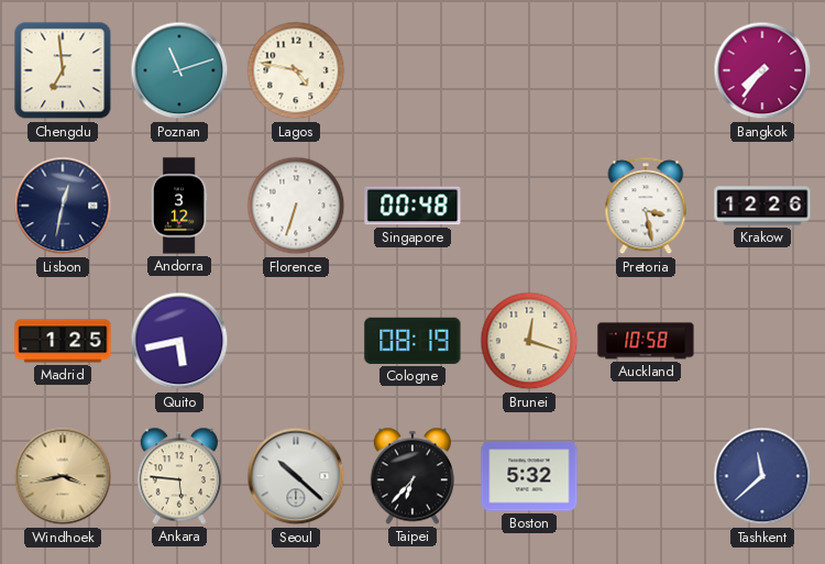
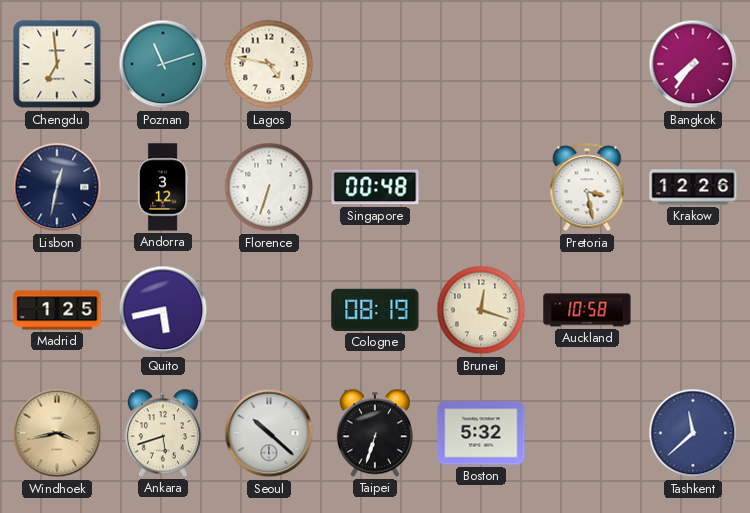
Ankara: 5:46 -> 5:42
Taipei: 6:37 -> 6:33
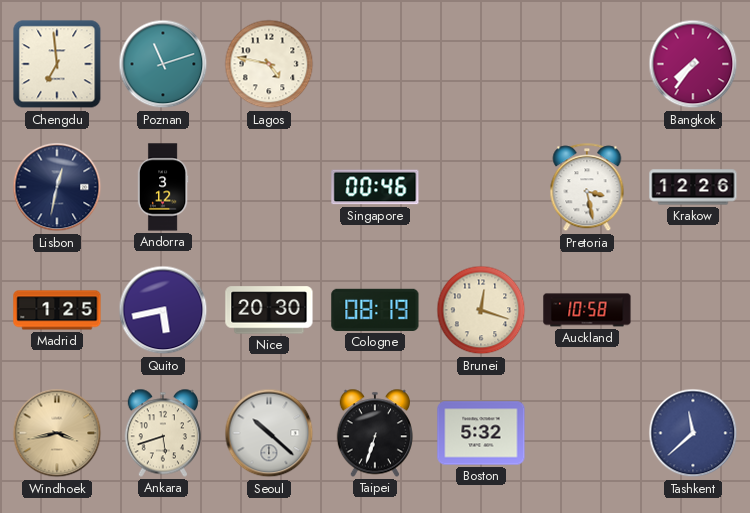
Florence: 6:33 -> none
Singapore: 00:48 -> 00:46
Nice: none -> 20:30
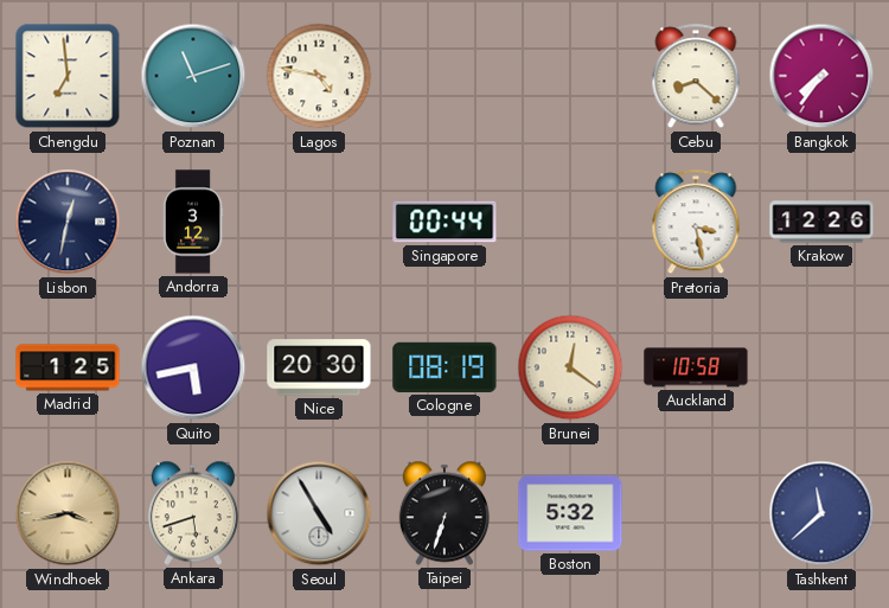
Cebu: none -> 8:22
Singapore: 00:46 -> 00:44
Brunei: 12:18 -> 12:21
Seoul: 10:22 -> 4:55
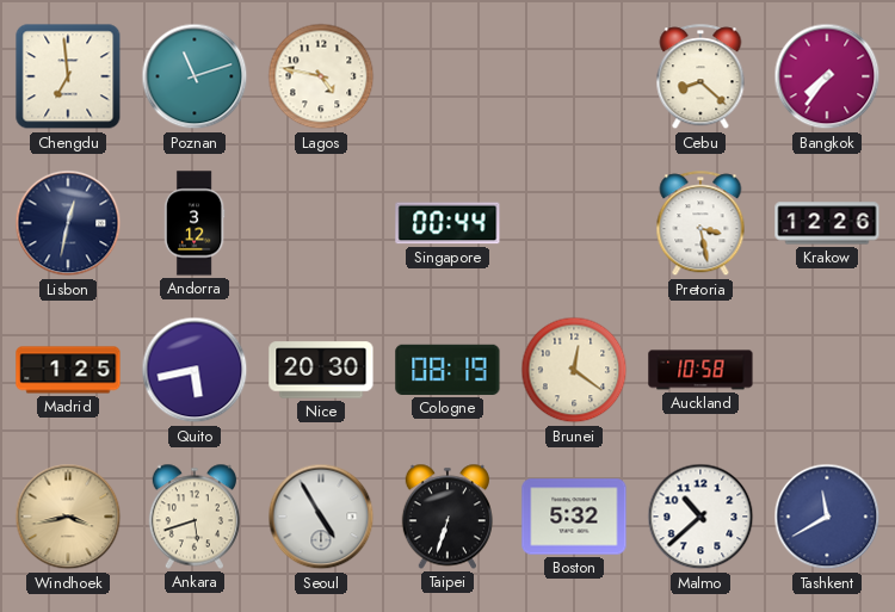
Malmo: none -> 10:38
Tashkent: 11:38 -> 11:40
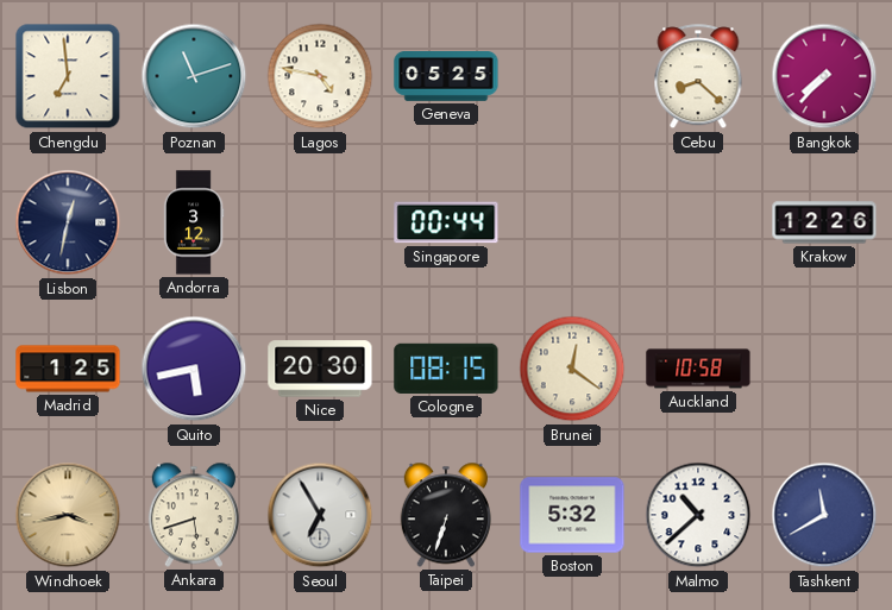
Geneva: none -> 05:25
Bangkok: 7:36 -> 7:37
Pretoria: 3:28 -> none
Cologne: 08:19 -> 08:15
Seoul: 4:55 -> 6:55
